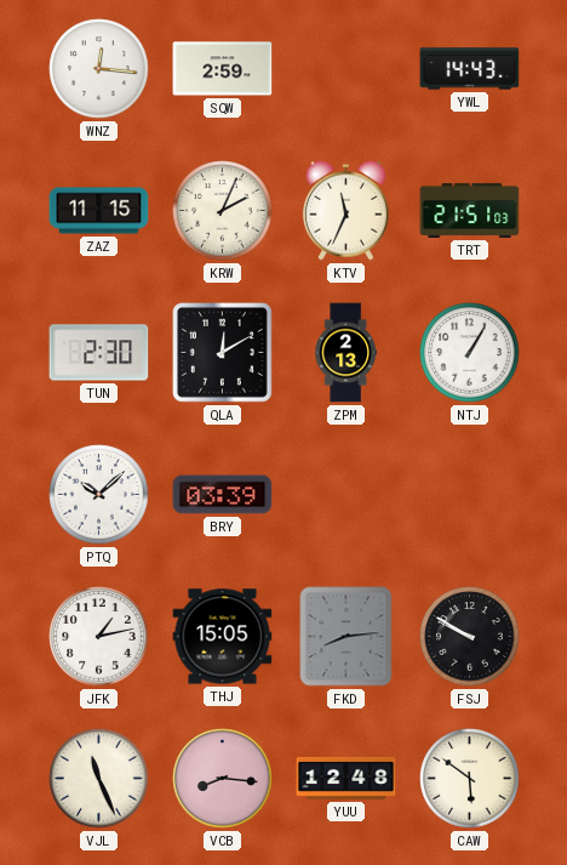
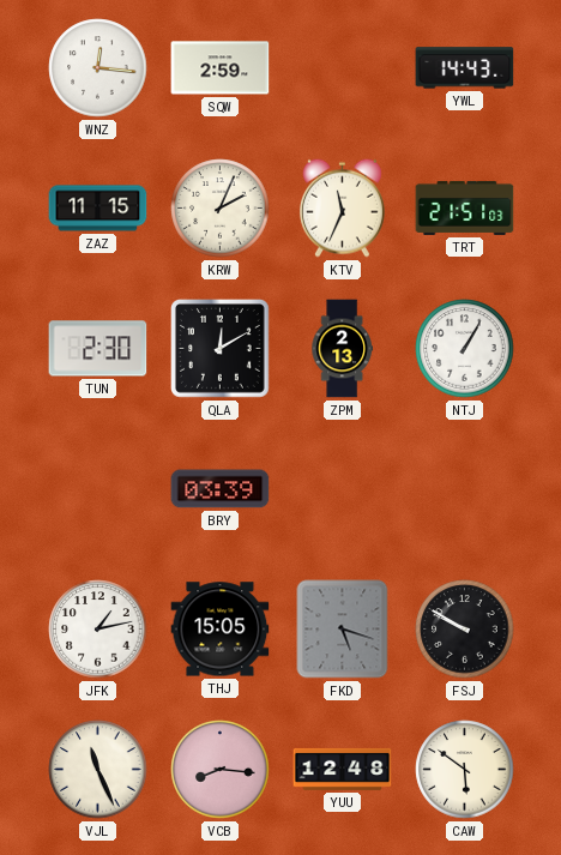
PTQ: 10:08 -> none
FKD: 8:14 -> 5:18
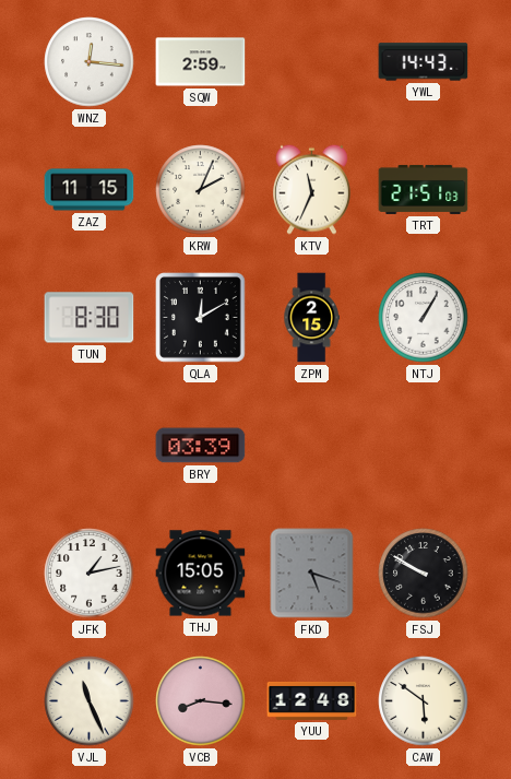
TUN: 2:30 -> 8:30
ZPM: 2:13 -> 2:15
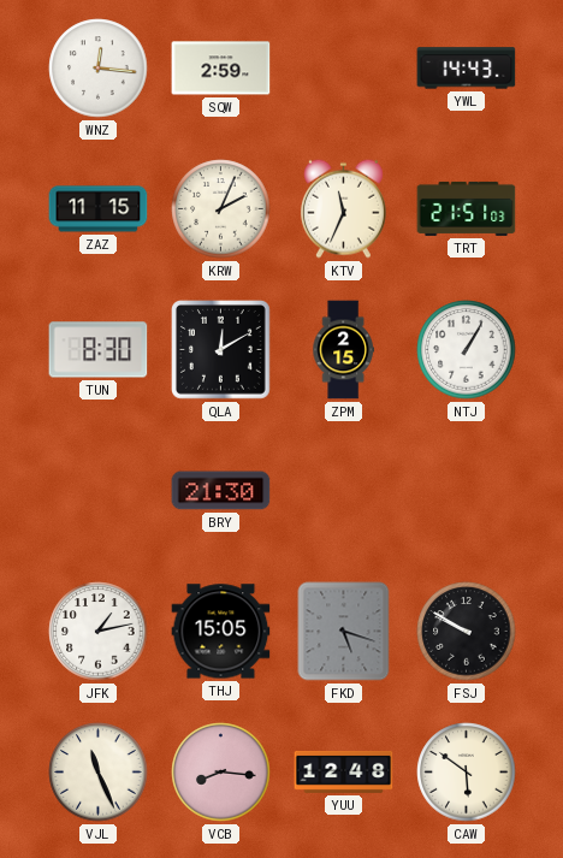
BRY: 03:39 -> 21:30
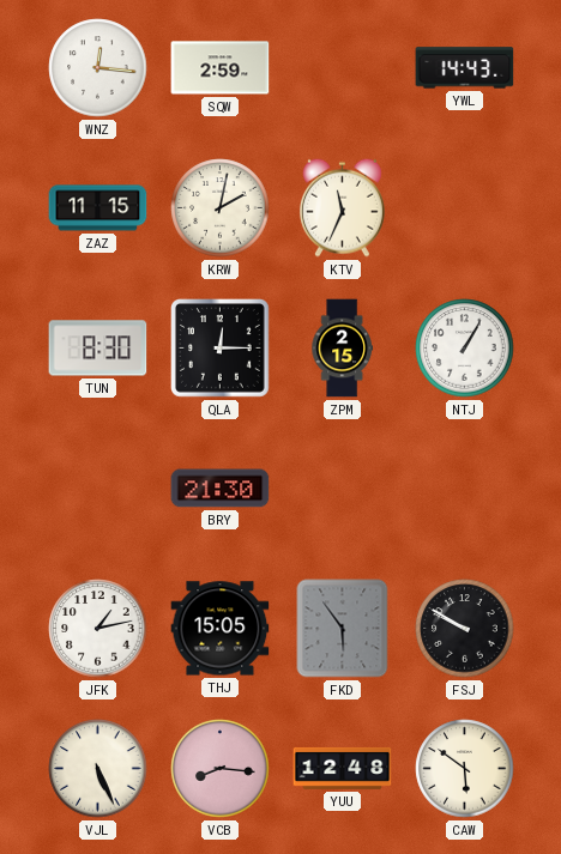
KRW: 2:04 -> 2:02
TRT: 21:51 -> none
QLA: 12:10 -> 12:15
FKD: 5:18 -> 5:54
VJL: 11:26 -> 5:26
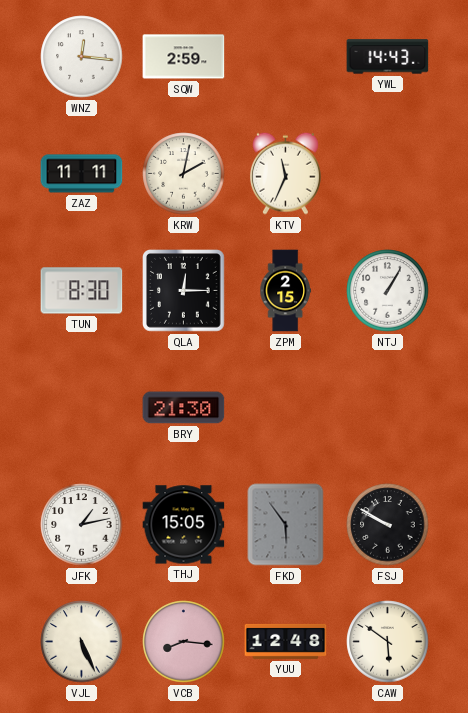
ZAZ: 11:15 -> 11:11
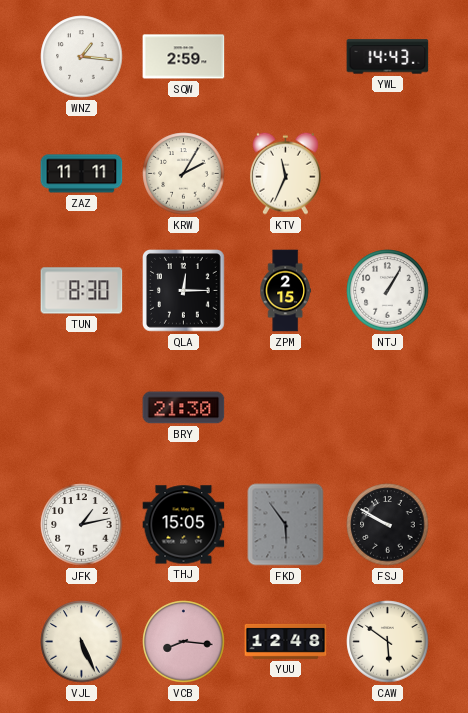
WNZ: 12:16 -> 1:16
KRW: 2:02 -> 2:05
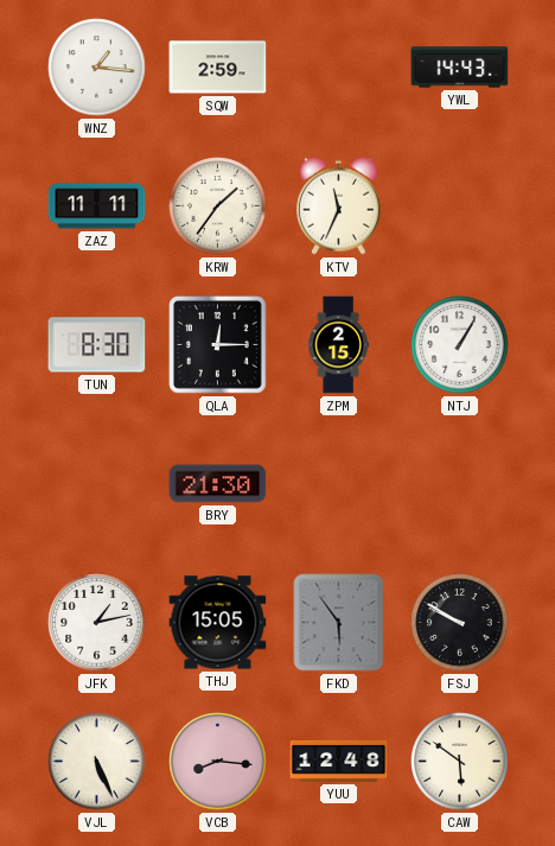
KRW: 2:05 -> 1:36
